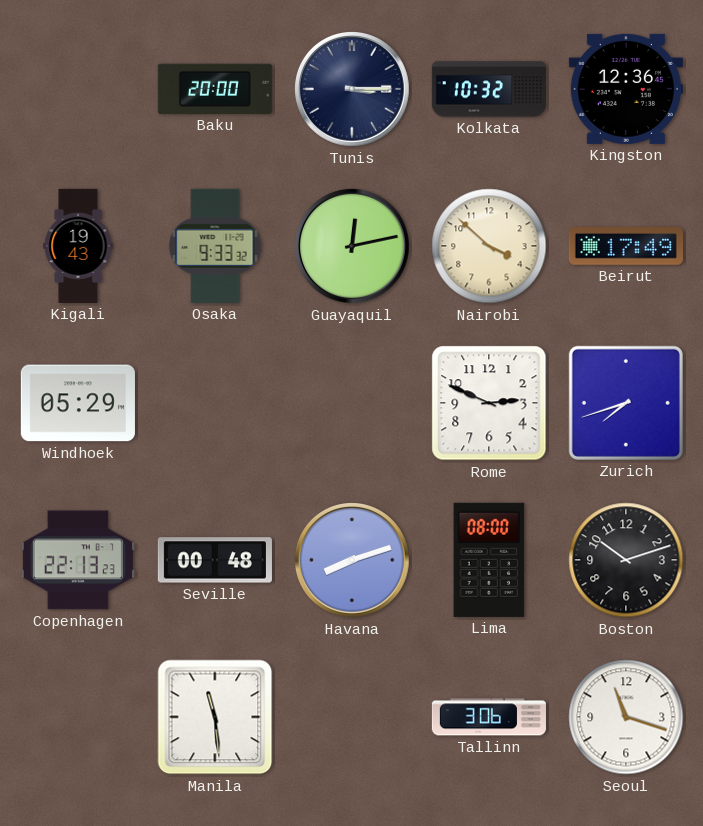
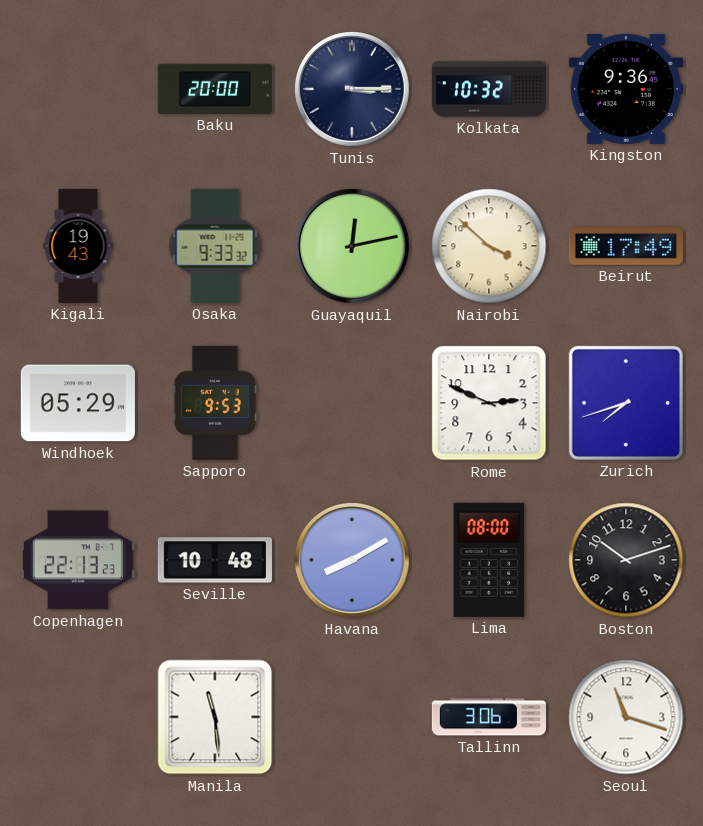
Kingston: 12:36 -> 9:36
Sapporo: none -> 9:53
Seville: 00:48 -> 10:48
Havana: 8:12 -> 8:10
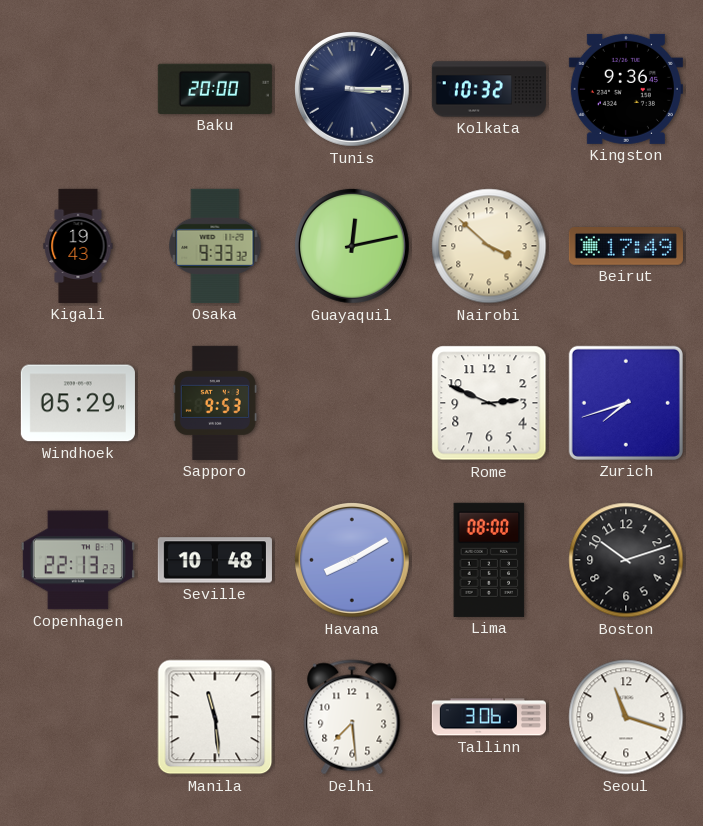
Delhi: none -> 7:29
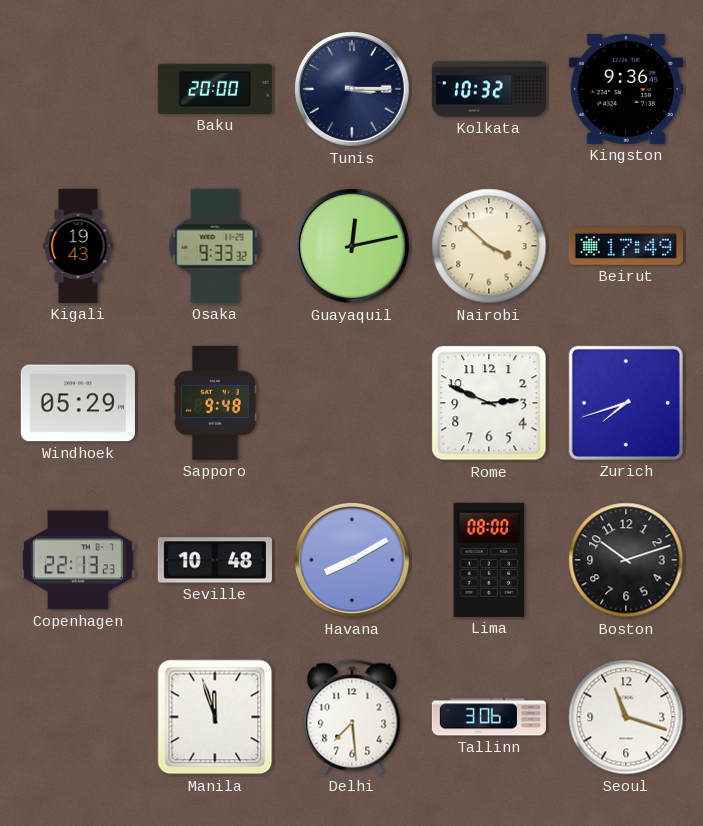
Sapporo: 9:53 -> 9:48
Manila: 11:29 -> 11:57
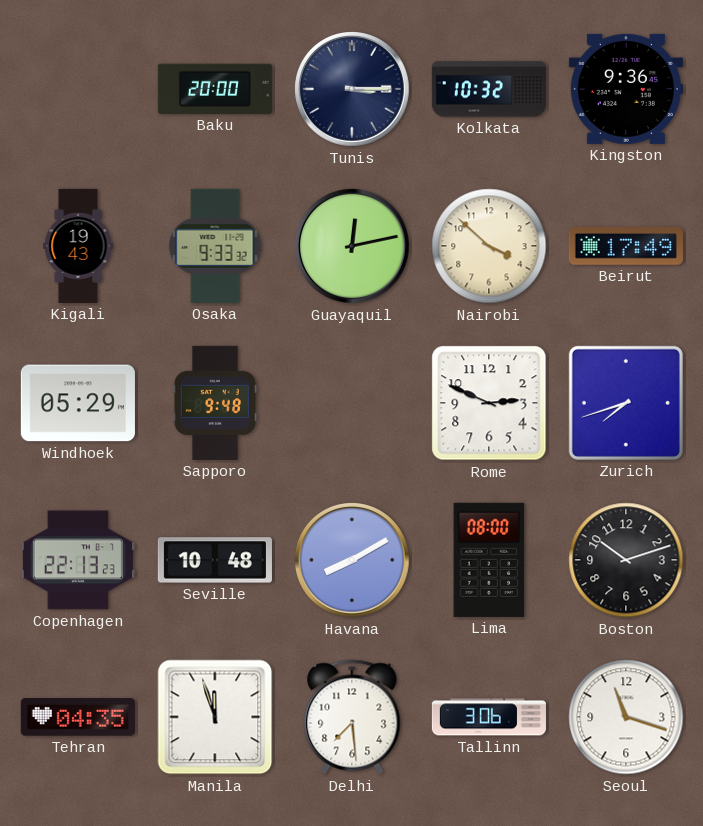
Tehran: none -> 04:35
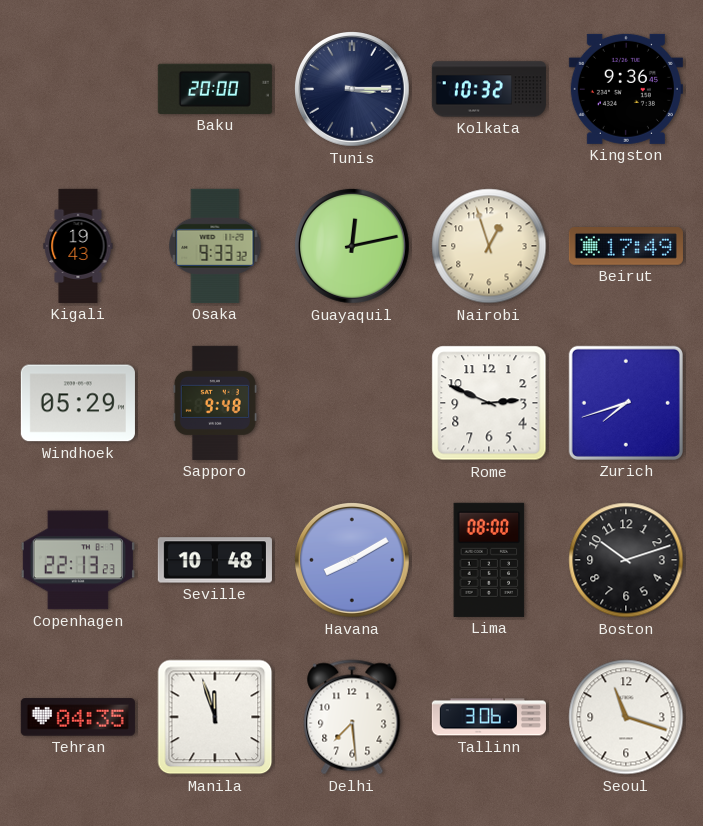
Nairobi: 3:52 -> 12:57
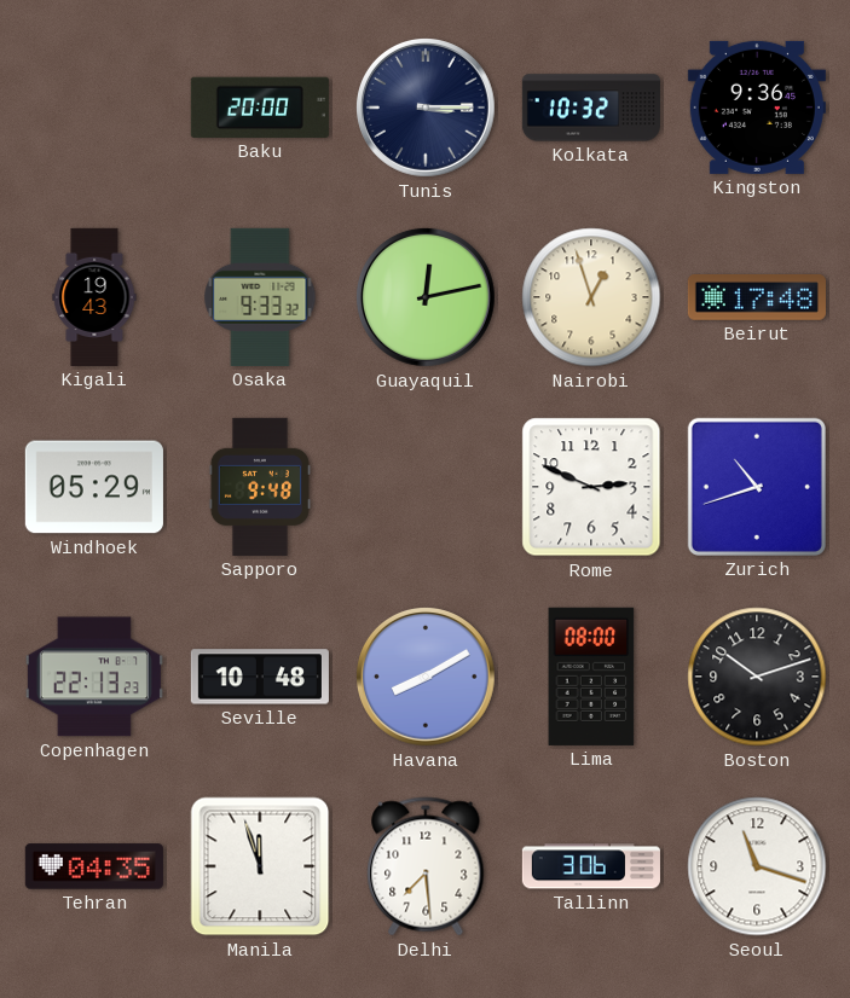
Beirut: 17:49 -> 17:48
Zurich: 7:42 -> 10:42
